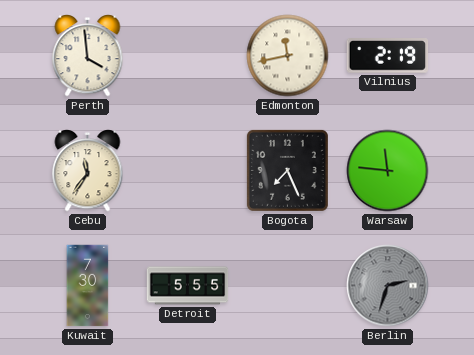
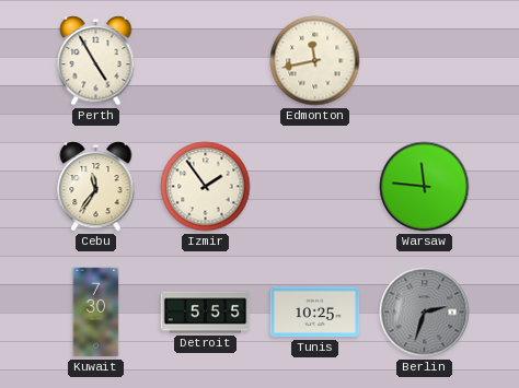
Perth: 3:59 -> 4:55
Vilnius: 2:19 -> none
Izmir: none -> 1:54
Bogota: 7:26 -> none
Tunis: none -> 10:25
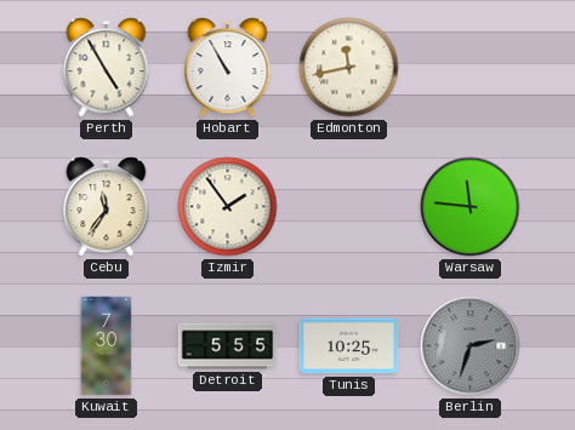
Hobart: none -> 10:55
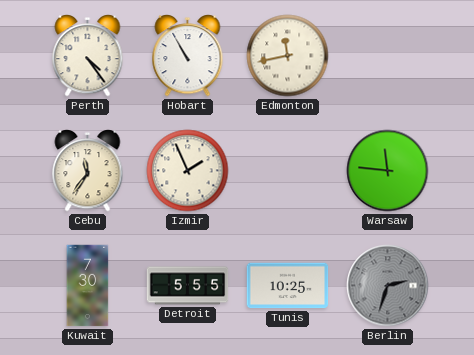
Perth: 4:55 -> 4:24
Izmir: 1:54 -> 1:56
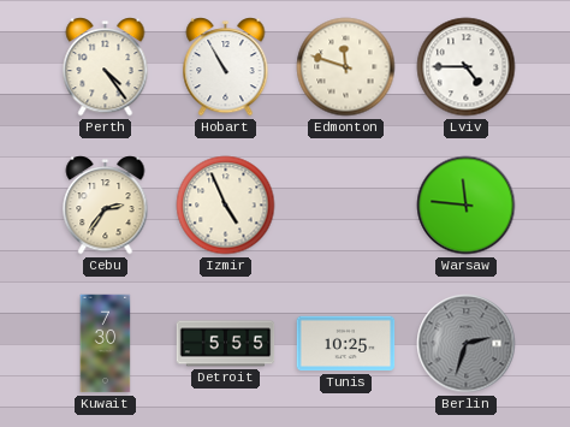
Edmonton: 11:43 -> 11:48
Lviv: none -> 4:45
Cebu: 11:36 -> 2:36
Izmir: 1:56 -> 4:56
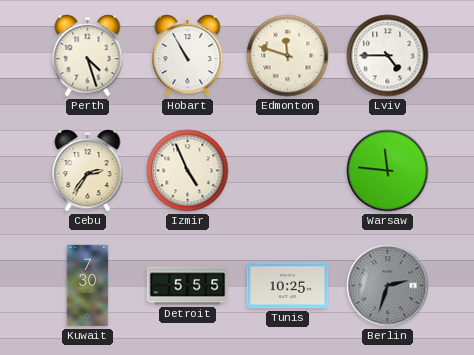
Perth: 4:24 -> 4:27
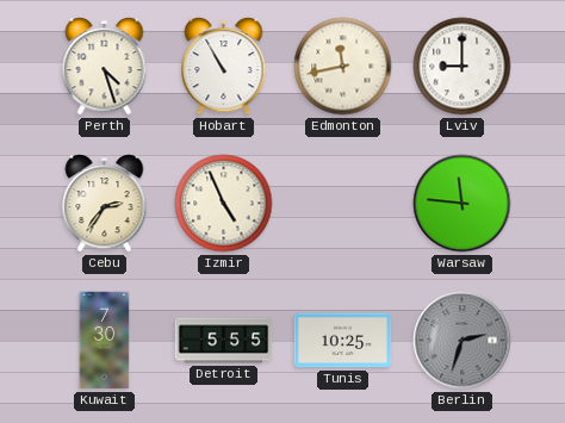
Edmonton: 11:48 -> 11:43
Lviv: 4:45 -> 9:00
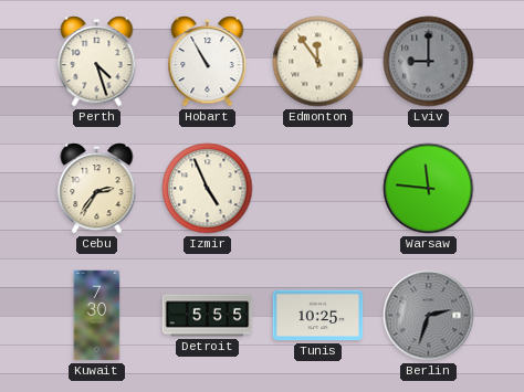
Edmonton: 11:43 -> 11:54
Lviv dial: white -> grey
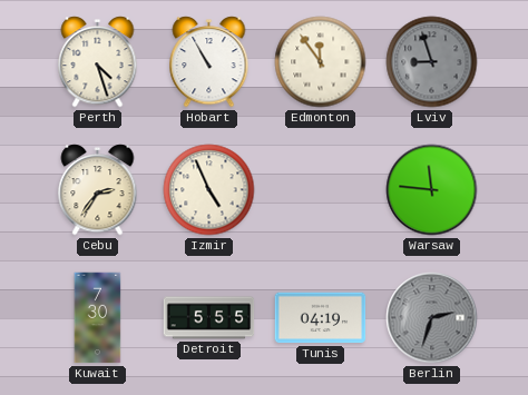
Lviv: 9:00 -> 8:57
Tunis: 10:25 -> 04:19
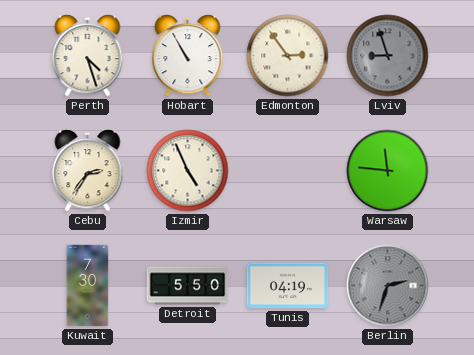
Edmonton: 11:54 -> 2:54
Detroit: 5:55 -> 5:50
